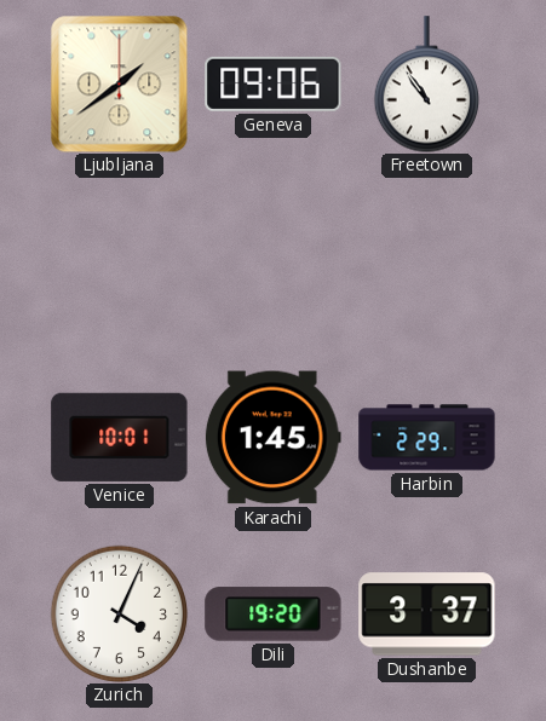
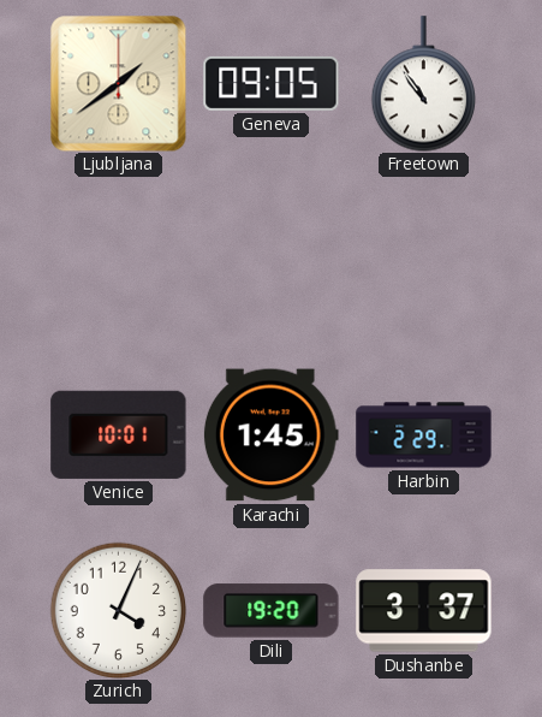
Geneva: 09:06 -> 09:05
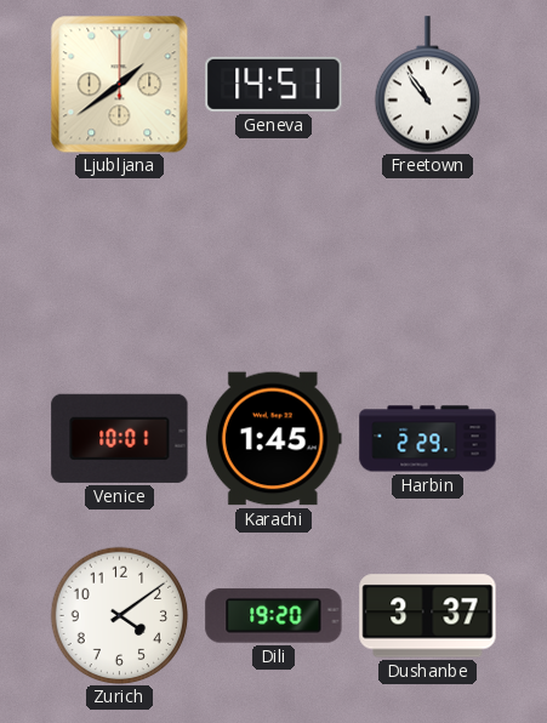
Geneva: 09:05 -> 14:51
Zurich: 4:04 -> 4:09
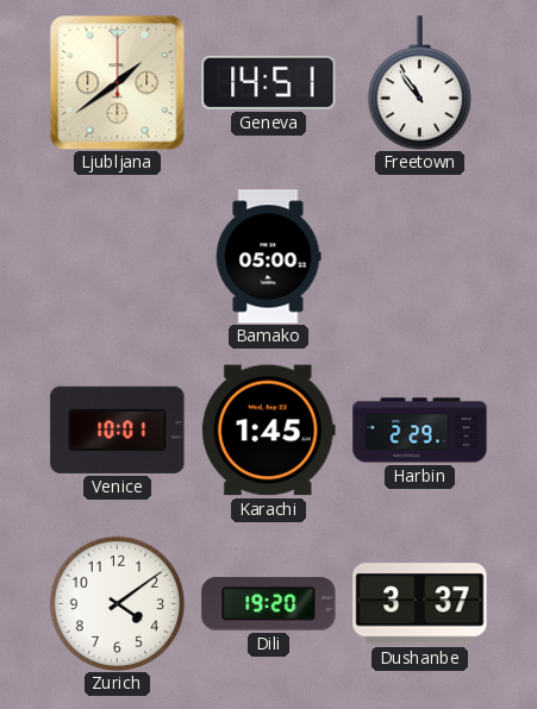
Bamako: none -> 05:00
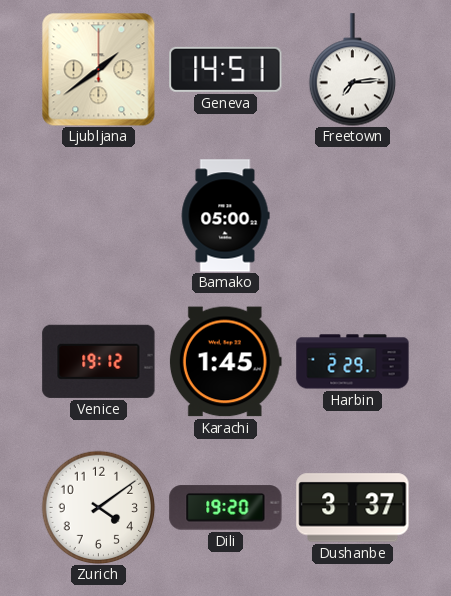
Freetown: 10:54 -> 7:14
Venice: 10:01 -> 19:12
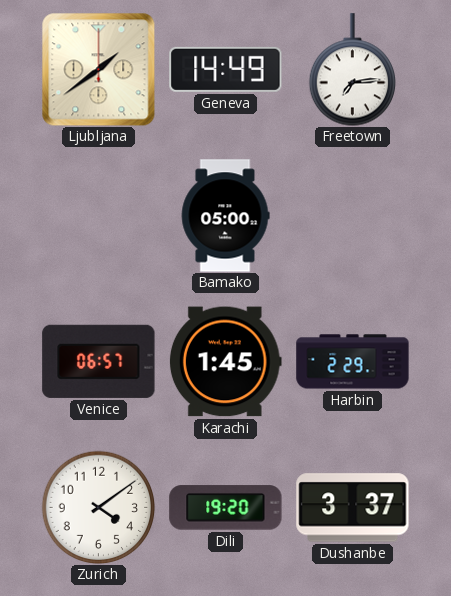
Geneva: 14:51 -> 14:49
Venice: 19:12 -> 06:57
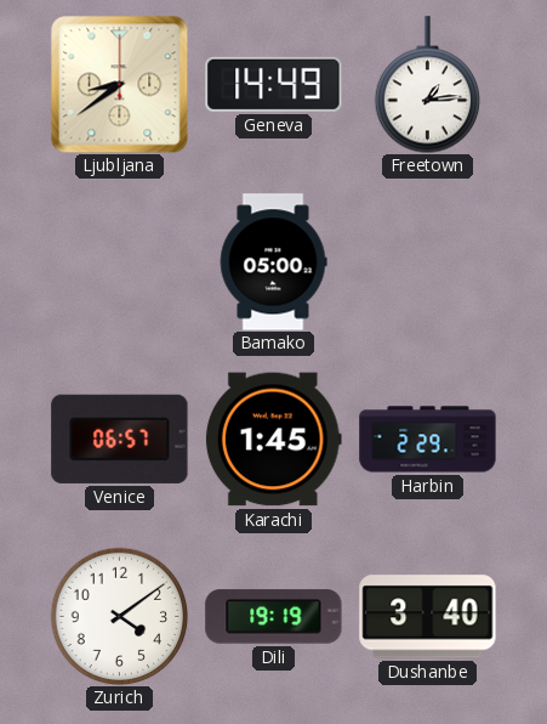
Ljubljana: 1:39 -> 8:39
Freetown: 7:14 -> 1:14
Dili: 19:20 -> 19:19
Dushanbe: 3:37 -> 3:40
